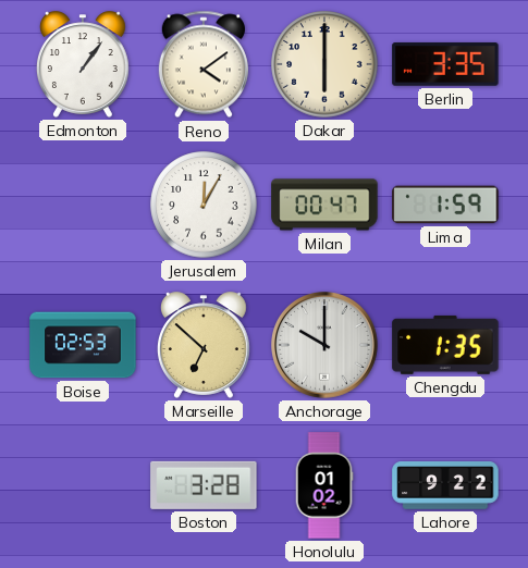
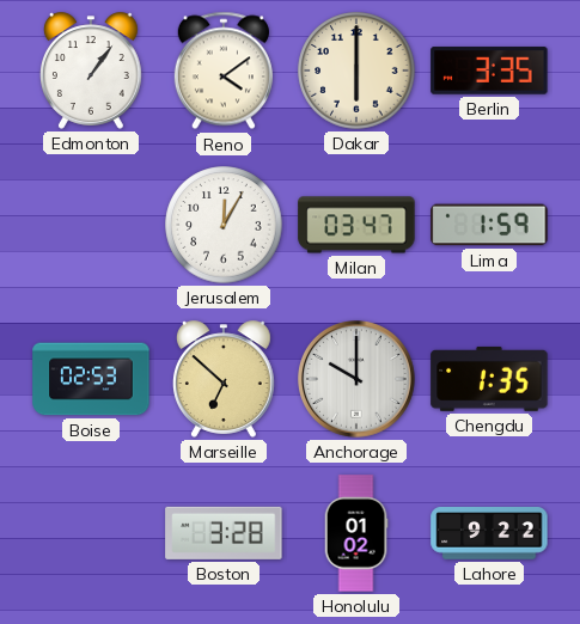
Milan: 00:47 -> 03:47
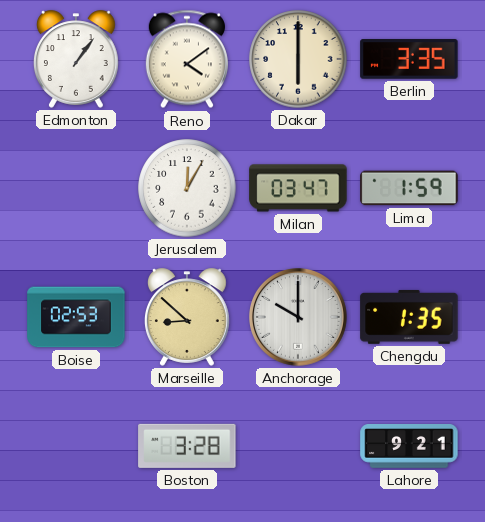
Marseille: 6:52 -> 8:52
Honolulu: 01:02 -> none
Lahore: 9:22 -> 9:21
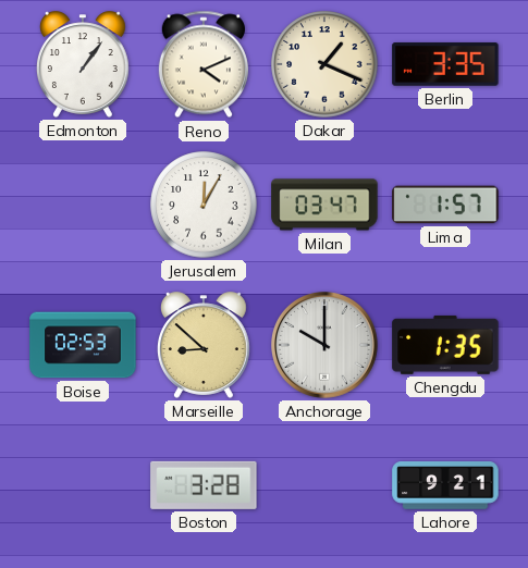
Reno: 4:09 -> 4:11
Dakar: 6:00 -> 1:19
Lima: 1:59 -> 1:57
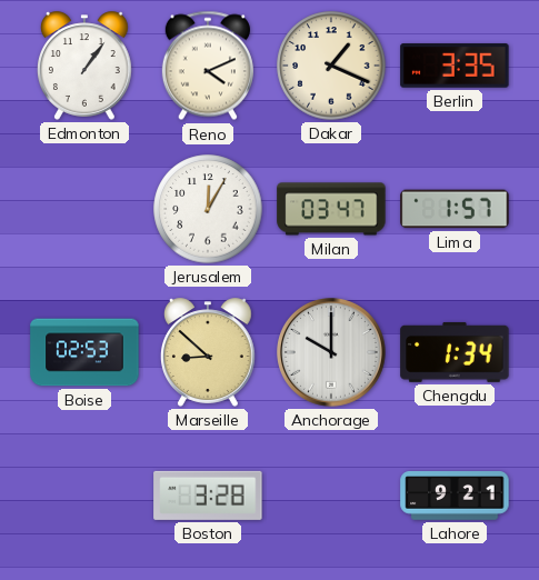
Chengdu: 1:35 -> 1:34
